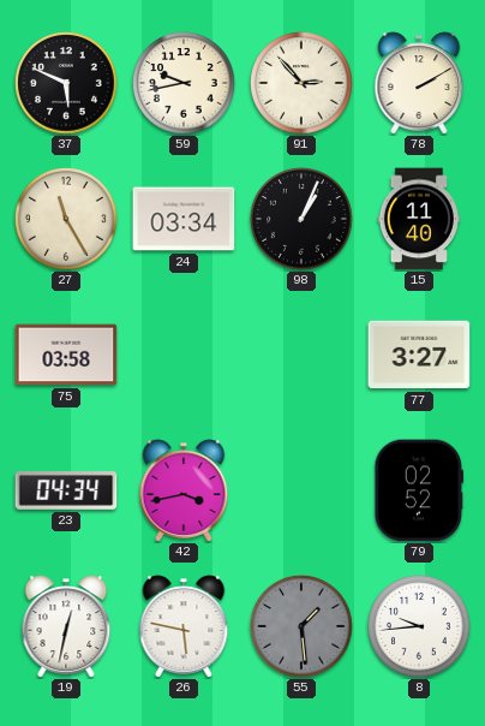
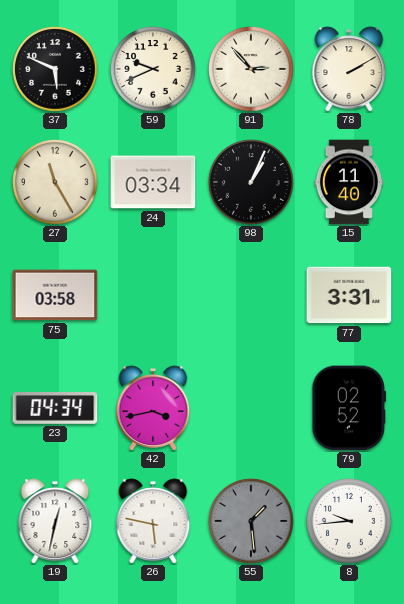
59: 9:43 -> 9:41
77: 3:27 -> 3:31
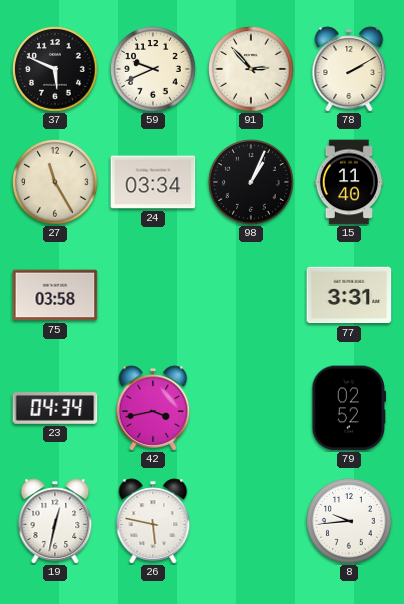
55: 1:29 -> none
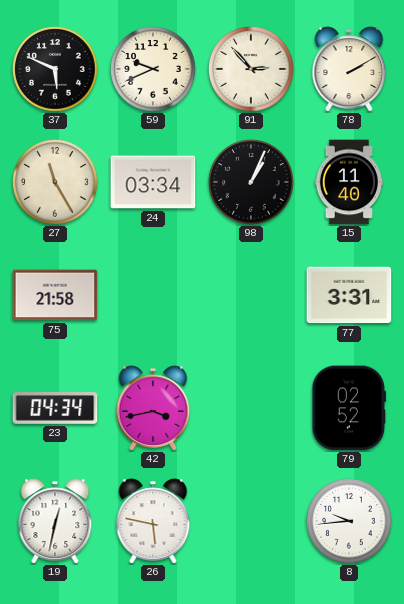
75: 03:58 -> 21:58
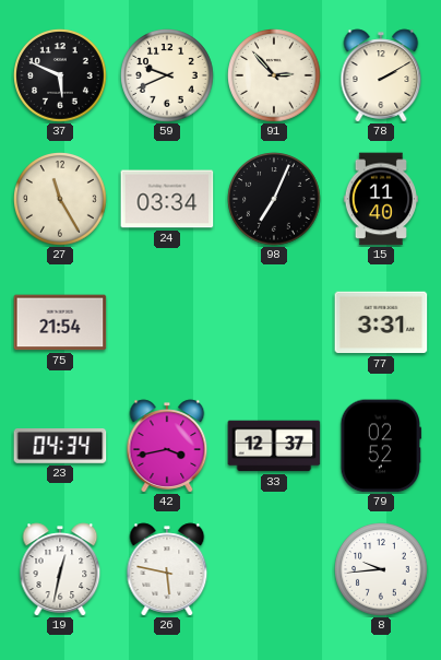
98: 1:04 -> 7:04
75: 21:58 -> 21:54
33: none -> 12:37
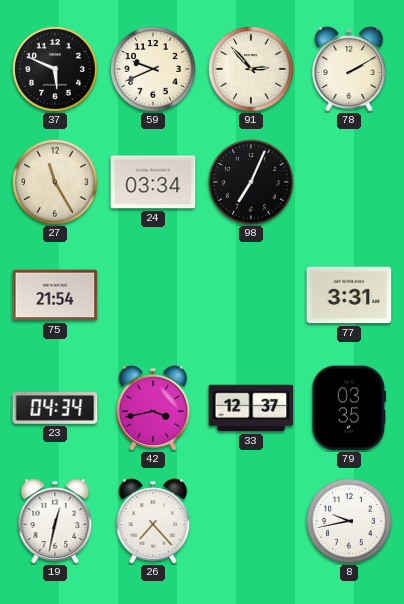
15: 11:40 -> none
79: 02:52 -> 03:35
26: 5:47 -> 7:23
8: 9:44 -> 9:43
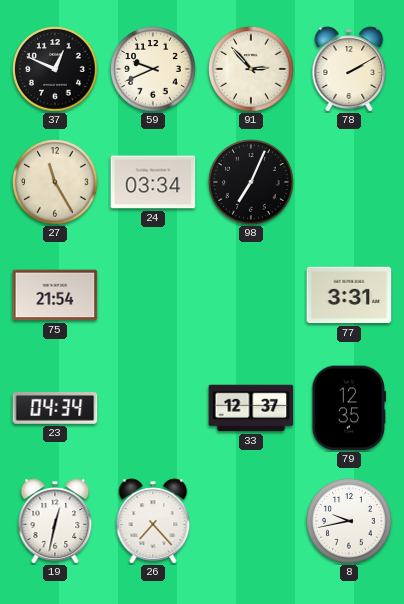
37: 5:49 -> 12:49
42: 3:43 -> none
79: 03:35 -> 12:35
